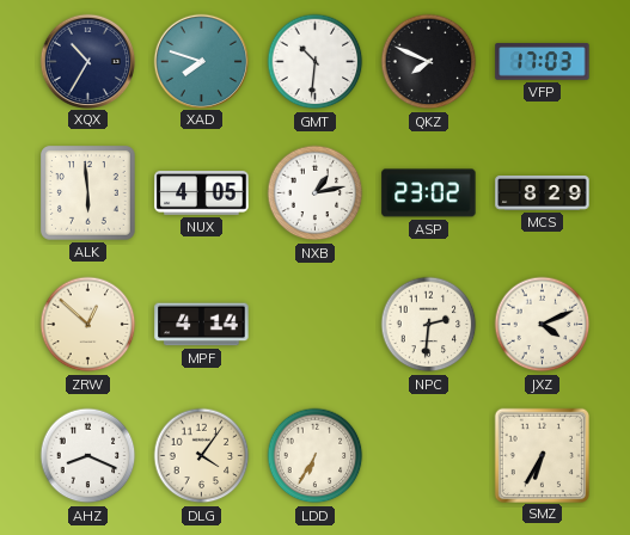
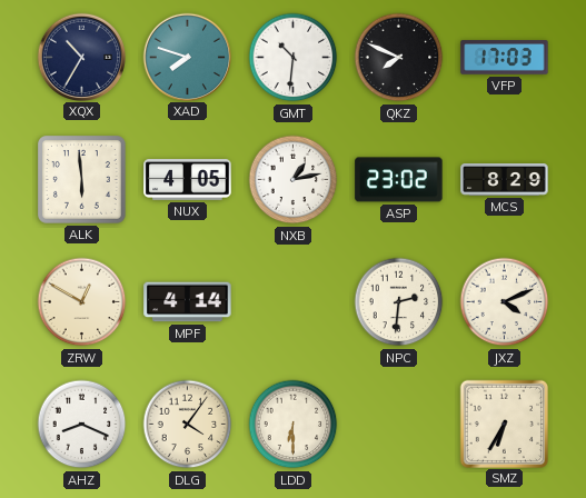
ZRW: 12:52 -> 12:50
LDD: 6:35 -> 6:30
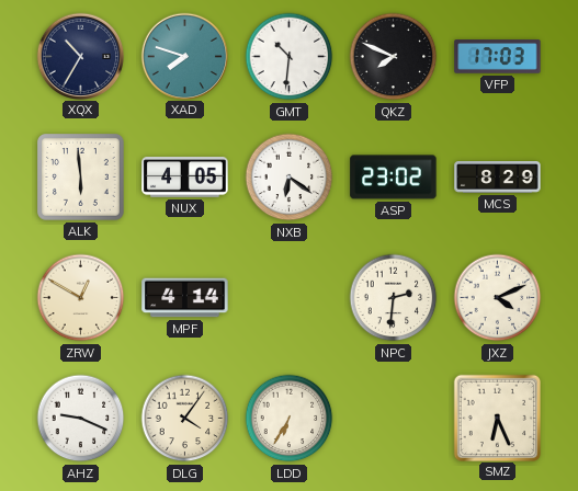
NXB: 1:13 -> 6:21
AHZ: 8:19 -> 9:19
LDD: 6:30 -> 6:35
SMZ: 6:35 -> 6:26
